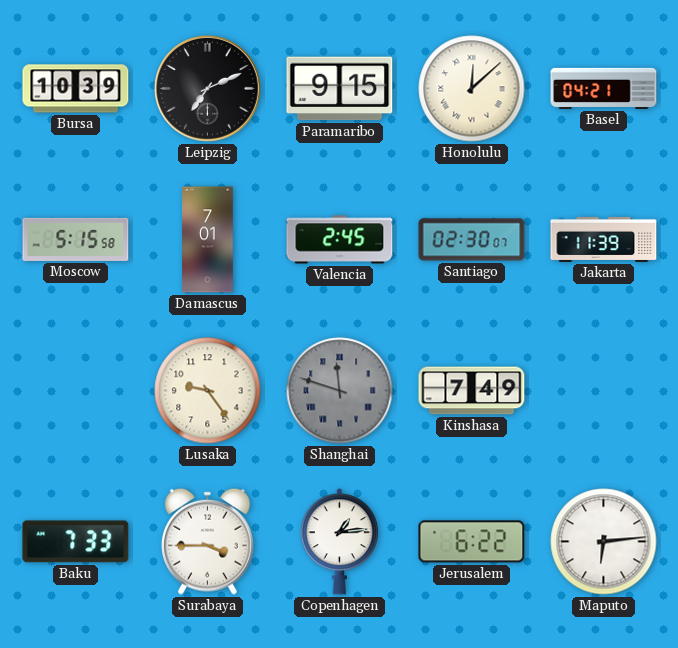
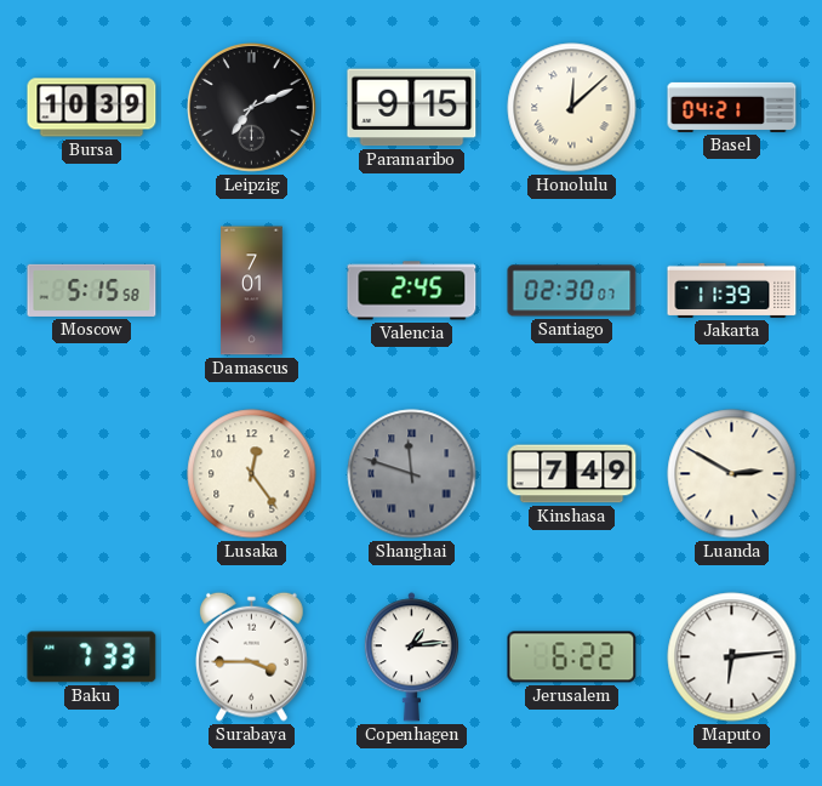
Lusaka: 9:24 -> 12:24
Luanda: none -> 2:50
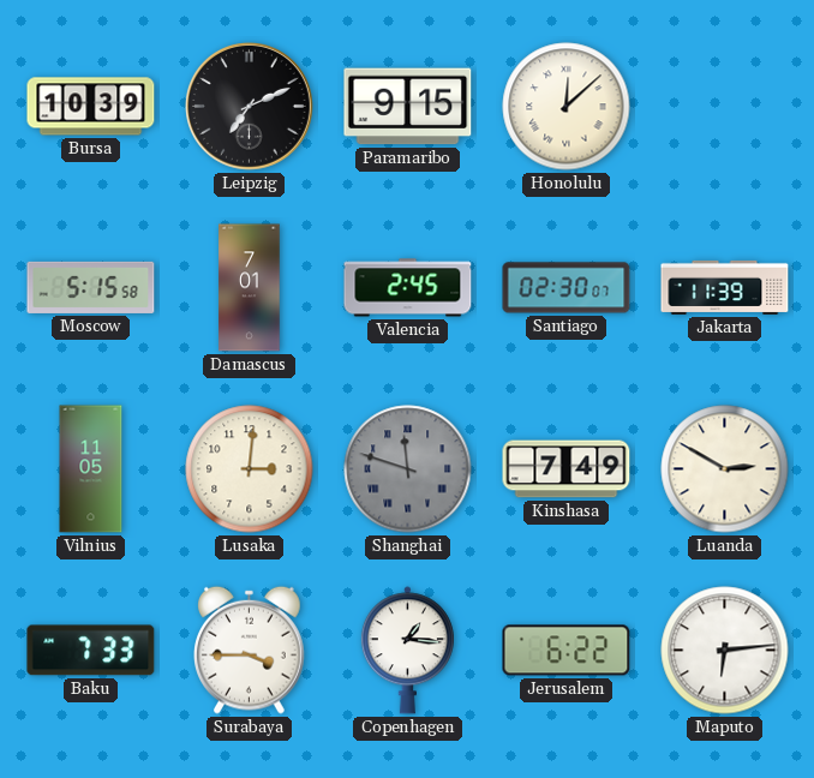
Basel: 04:21 -> none
Vilnius: none -> 11:05
Lusaka: 12:24 -> 3:01
Copenhagen: 1:14 -> 1:16
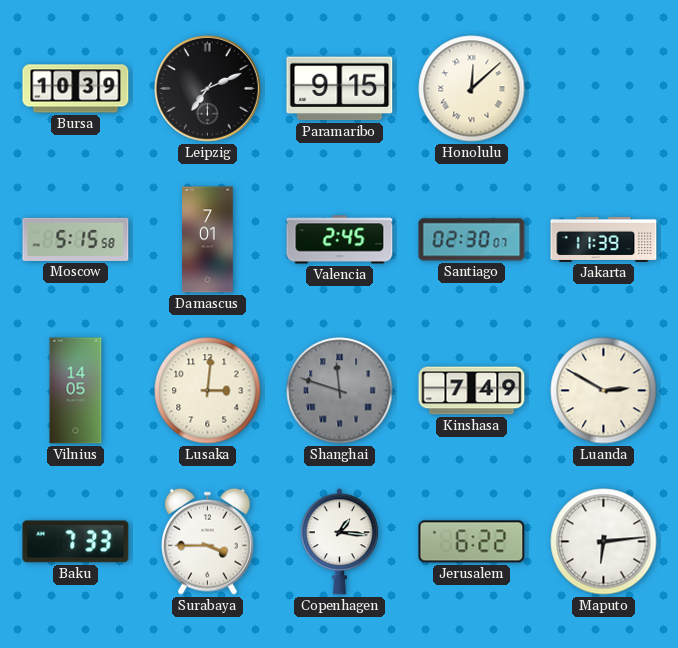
Vilnius: 11:05 -> 14:05
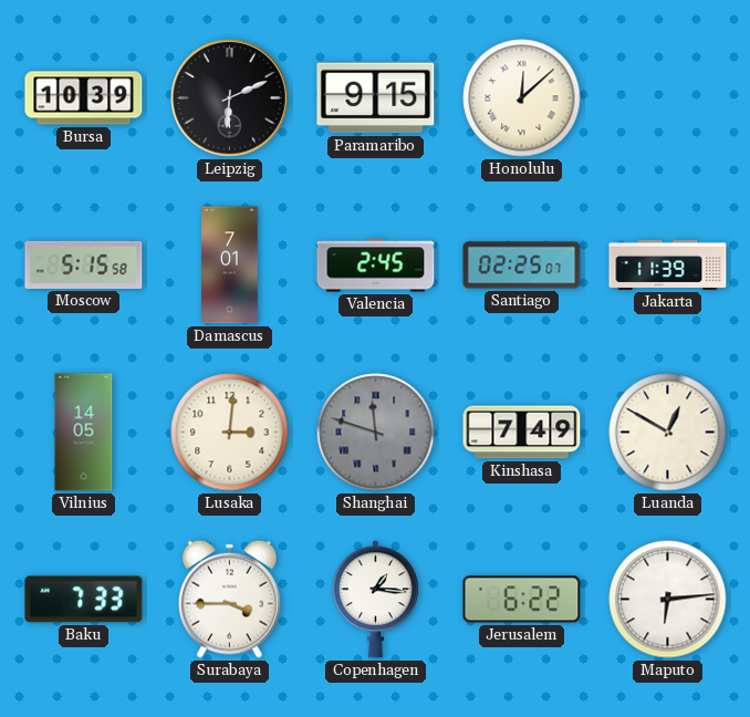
Leipzig: 7:11 -> 6:11
Santiago: 02:30 -> 02:25
Luanda: 2:50 -> 12:50
